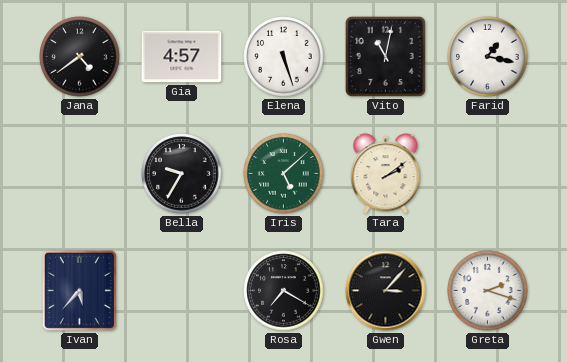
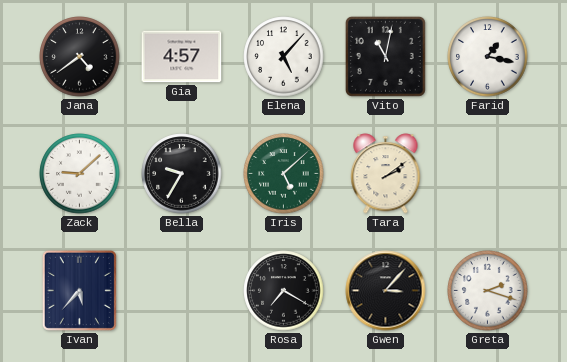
Elena: 5:27 -> 5:07
Zack: none -> 9:08
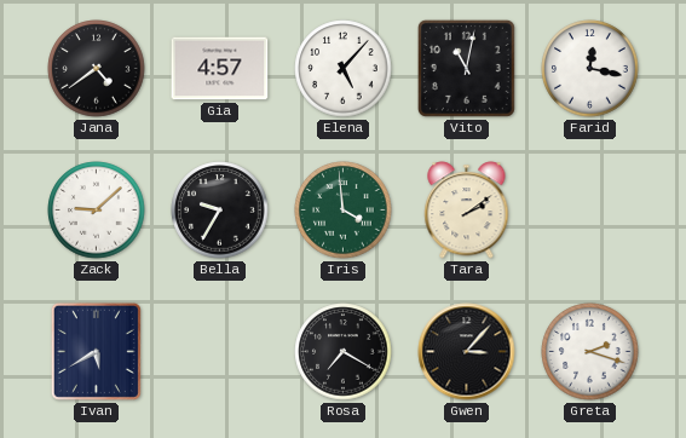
Farid: 1:17 -> 12:17
Iris: 5:08 -> 3:59
Ivan: 5:37 -> 5:40
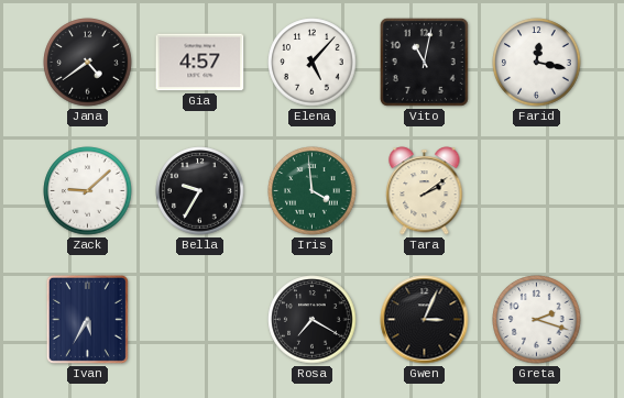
Ivan: 5:40 -> 5:35
Gwen: 3:07 -> 3:04
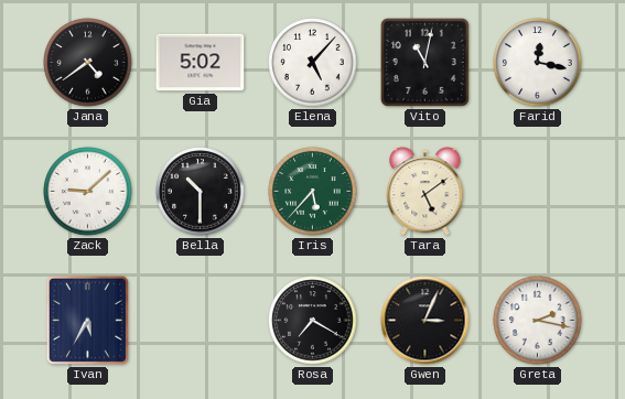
Gia: 4:57 -> 5:02
Bella: 9:35 -> 10:30
Iris: 3:59 -> 5:37
Tara: 2:09 -> 5:09
Greta: 2:18 -> 2:17
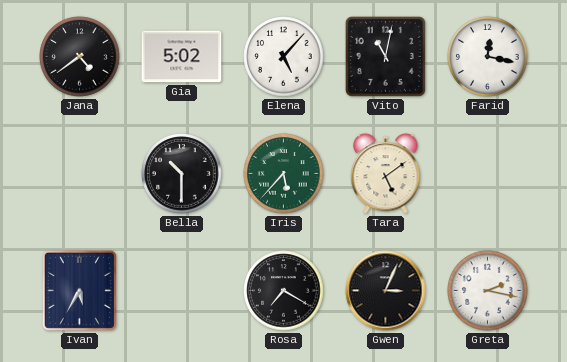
Zack: 9:08 -> none
